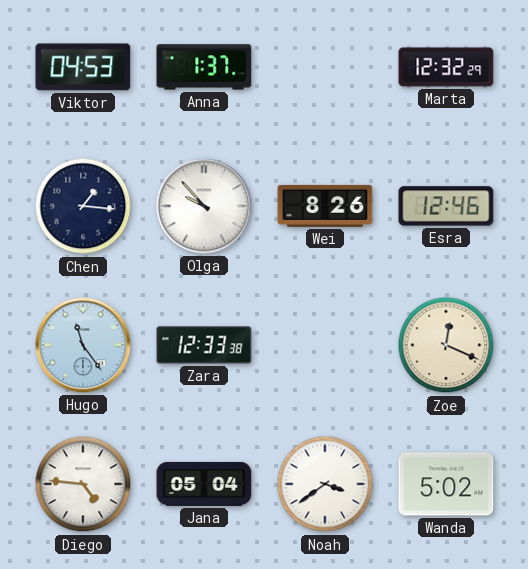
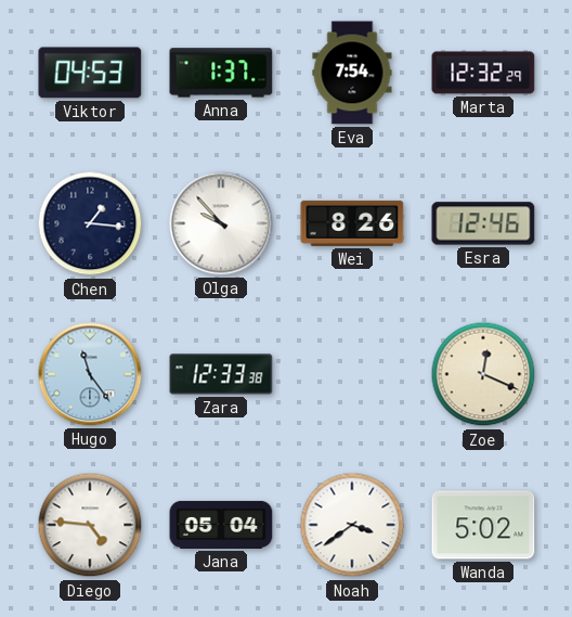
Eva: none -> 7:54
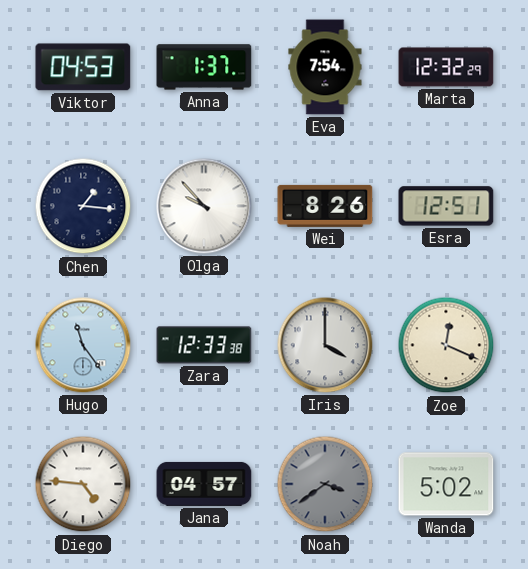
Esra: 12:46 -> 12:51
Iris: none -> 4:00
Jana: 05:04 -> 04:57
Noah dial: white -> grey
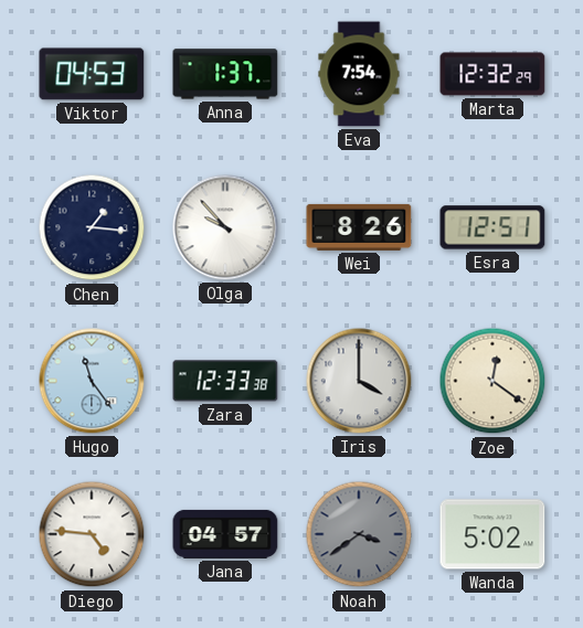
Zoe: 12:19 -> 12:21
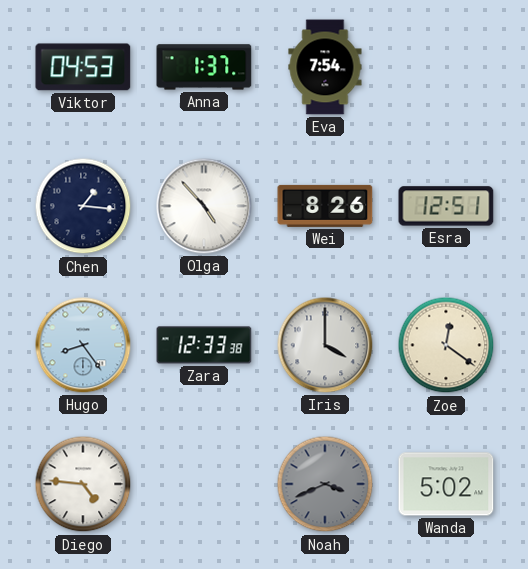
Marta: 12:32 -> none
Olga: 9:53 -> 4:53
Hugo: 11:24 -> 8:24
Jana: 04:57 -> none
Noah: 3:39 -> 3:41
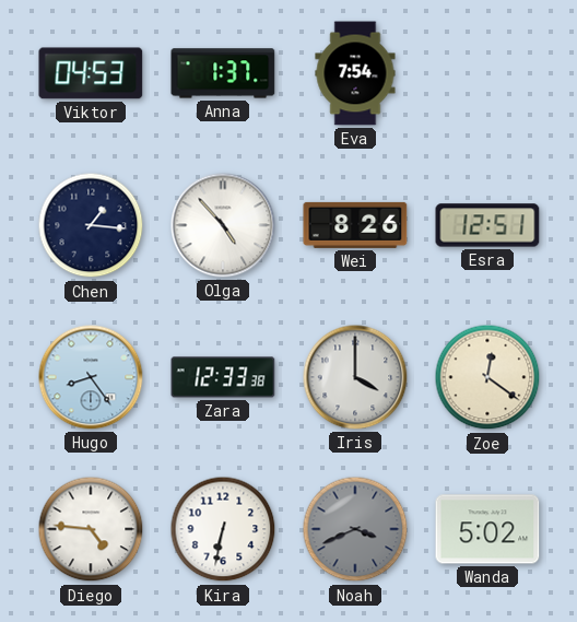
Kira: none -> 6:32
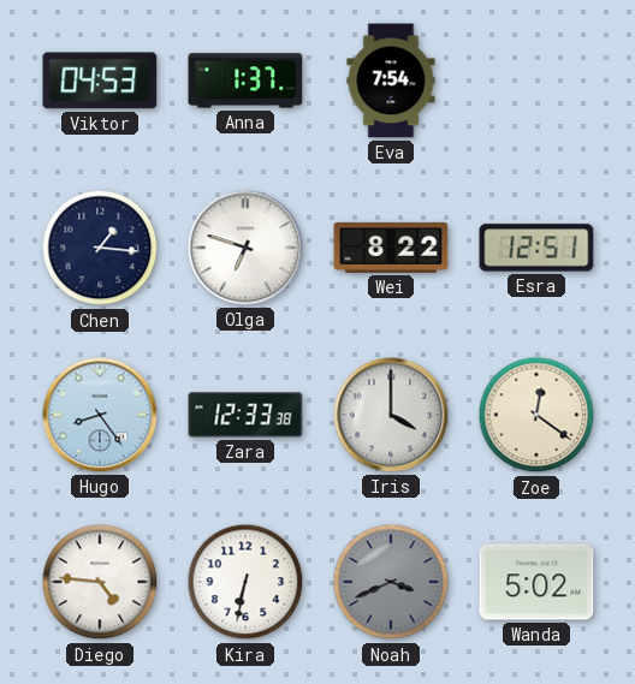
Olga: 4:53 -> 6:48
Wei: 8:26 -> 8:22
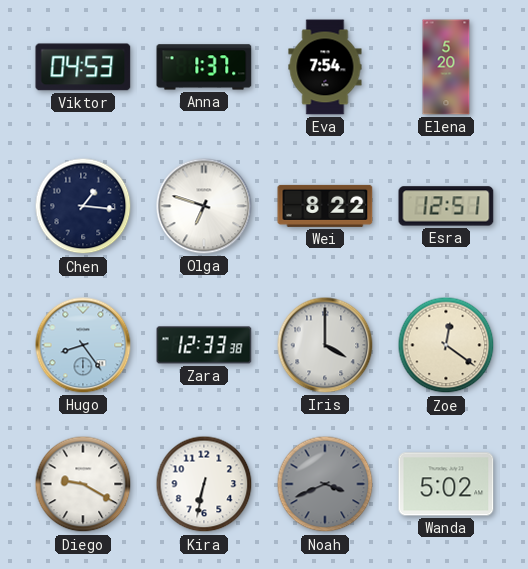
Elena: none -> 5:20
Diego: 4:46 -> 9:20
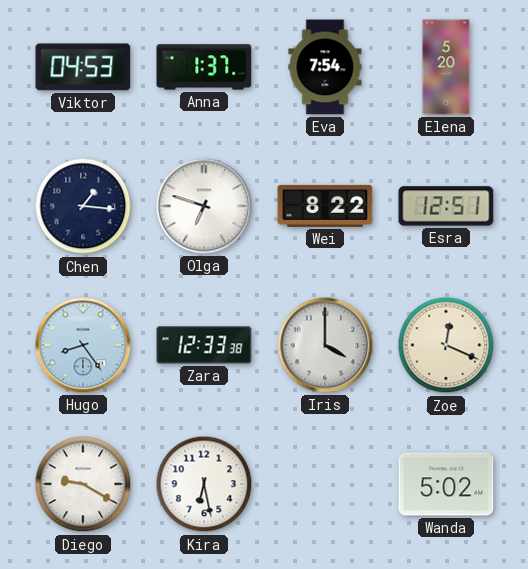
Zoe: 12:21 -> 12:19
Kira: 6:32 -> 6:28
Noah: 3:41 -> none
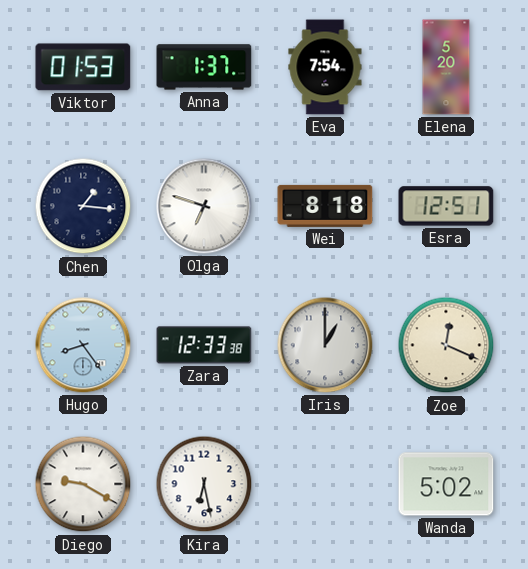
Viktor: 04:53 -> 01:53
Wei: 8:22 -> 8:18
Iris: 4:00 -> 1:00
